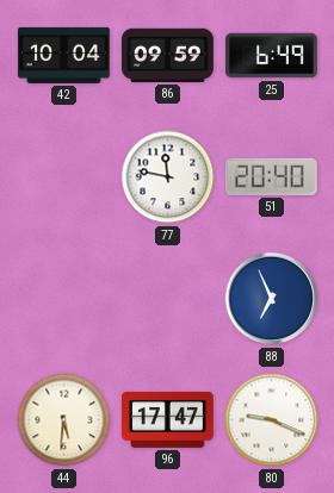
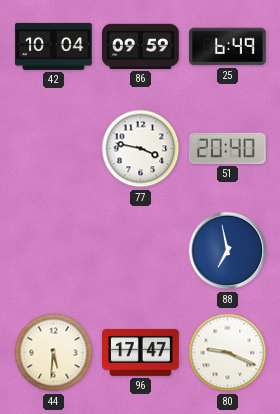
77: 11:47 -> 3:47
88: 6:56 -> 6:58
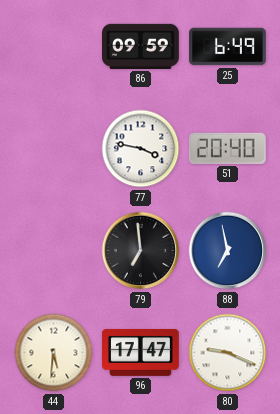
42: 10:04 -> none
79: none -> 6:59
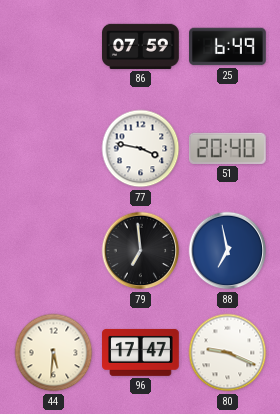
86: 09:59 -> 07:59
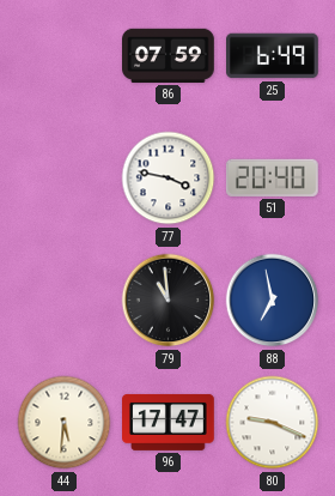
79: 6:59 -> 10:59
